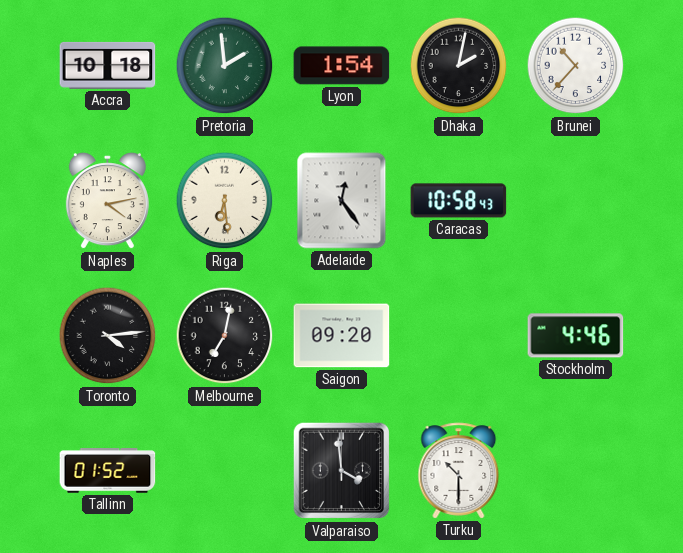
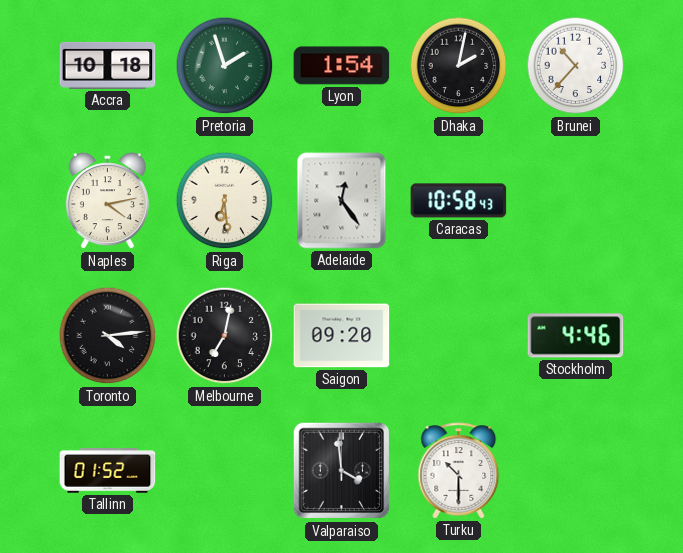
Pretoria: 1:59 -> 1:57
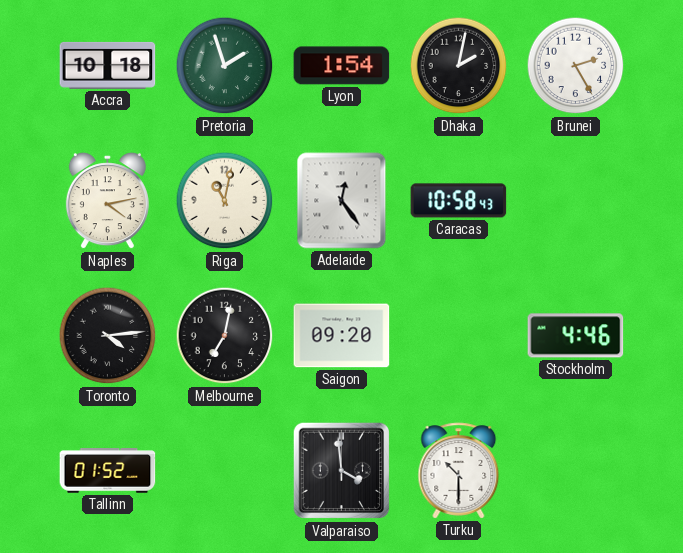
Brunei: 10:37 -> 2:25
Riga: 6:29 -> 11:02
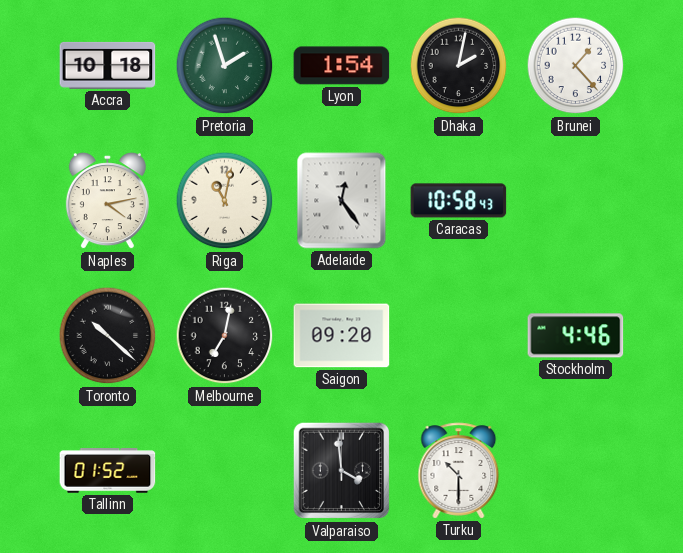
Brunei: 2:25 -> 1:23
Toronto: 4:14 -> 10:22
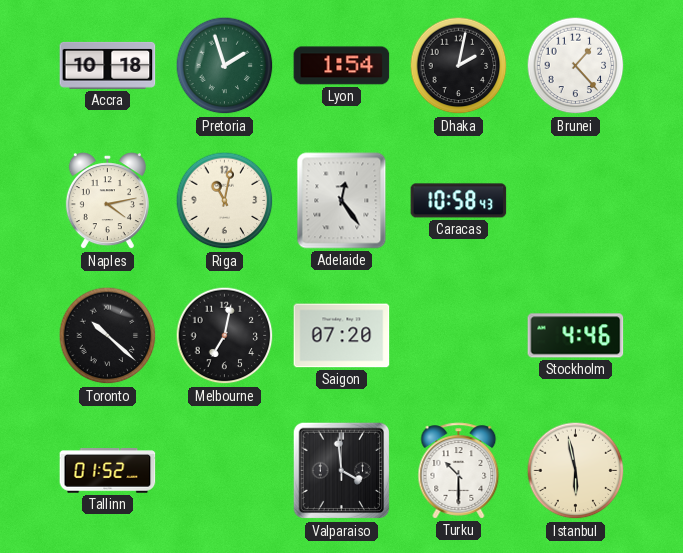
Saigon: 09:20 -> 07:20
Istanbul: none -> 5:58
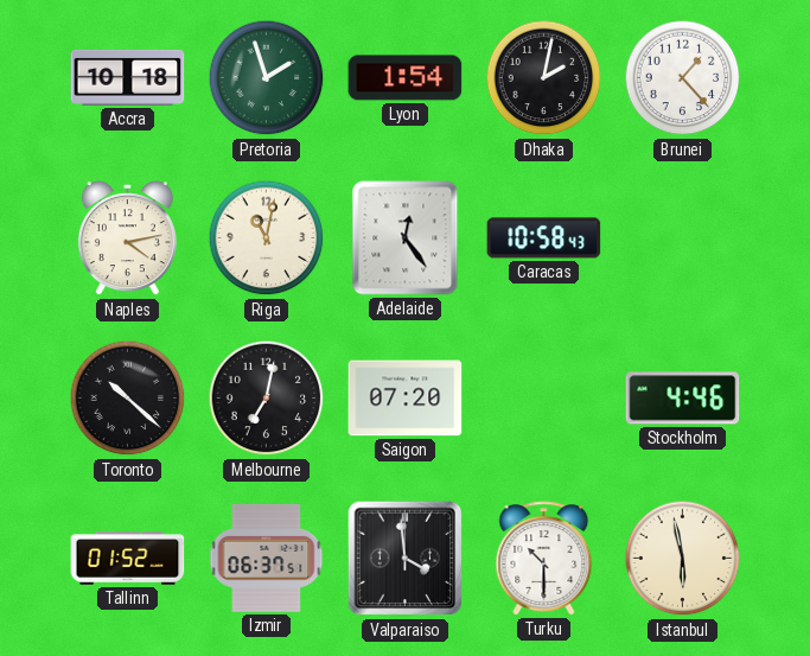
Izmir: none -> 06:37
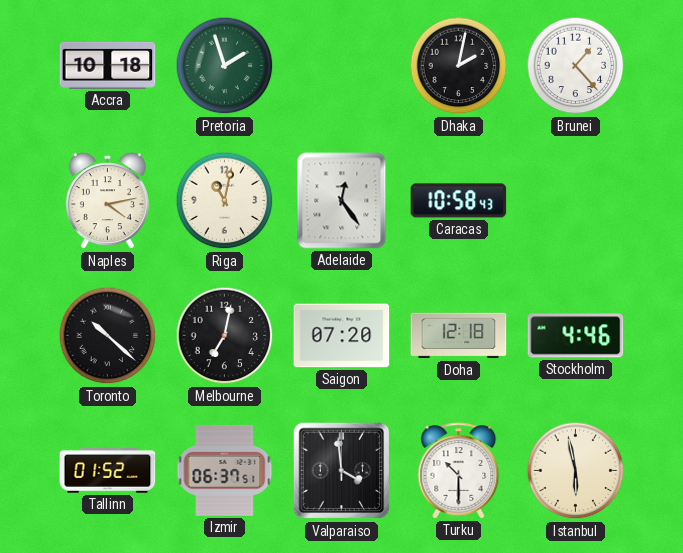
Lyon: 1:54 -> none
Doha: none -> 12:18
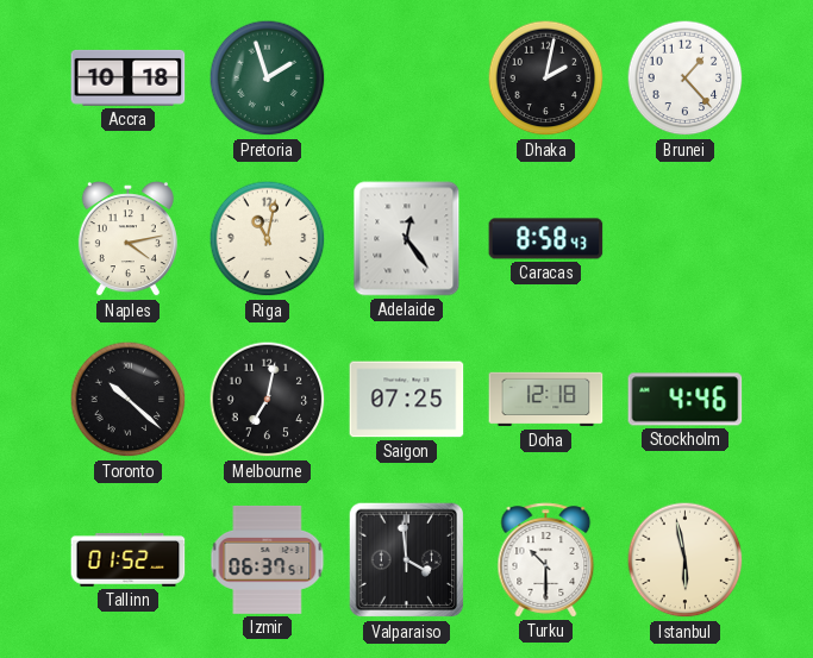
Caracas: 10:58 -> 8:58
Saigon: 07:20 -> 07:25
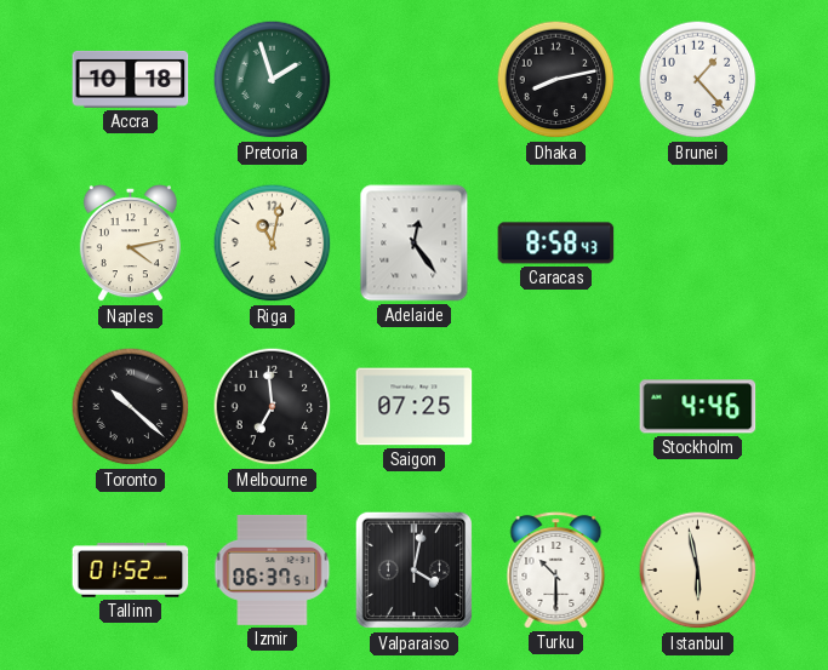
Dhaka: 2:02 -> 8:13
Melbourne: 7:02 -> 6:59
Doha: 12:18 -> none
Valparaiso: 3:59 -> 4:02
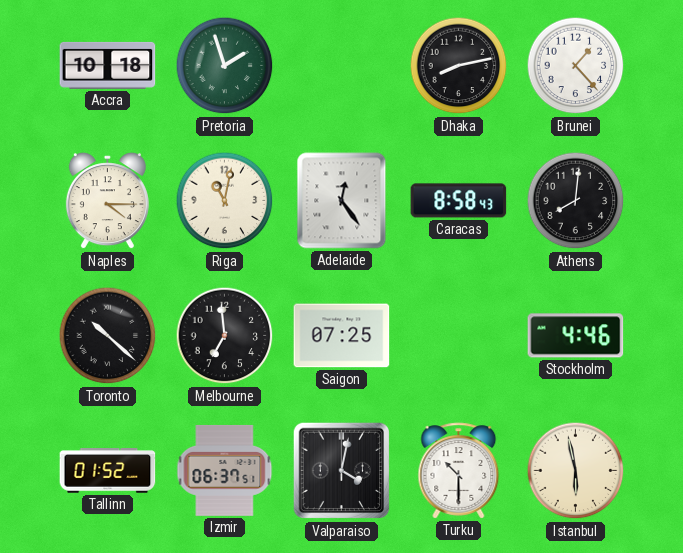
Naples: 4:13 -> 4:15
Athens: none -> 8:01
